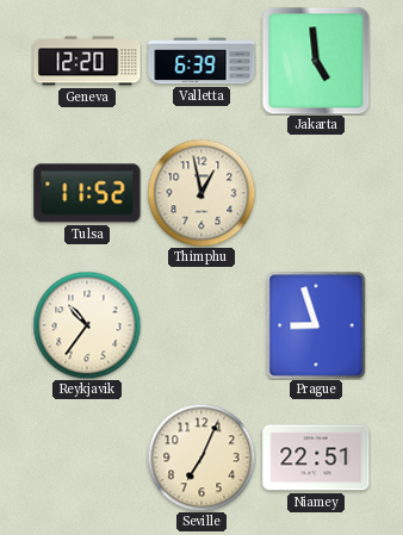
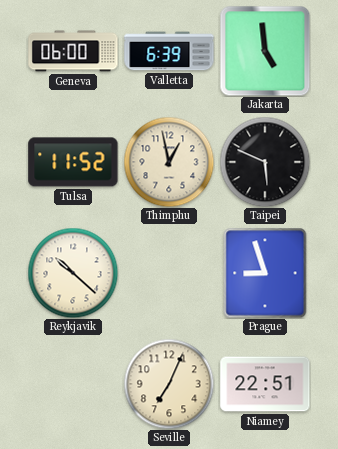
Geneva: 12:20 -> 06:00
Taipei: none -> 5:49
Reykjavik: 10:36 -> 10:22
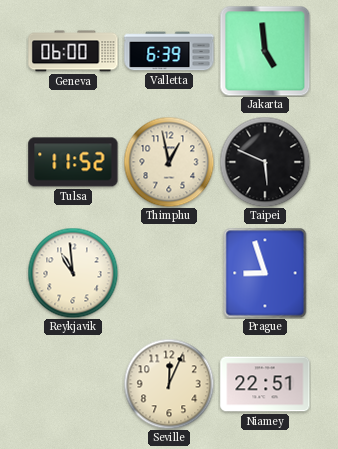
Reykjavik: 10:22 -> 10:59
Seville: 7:04 -> 12:04
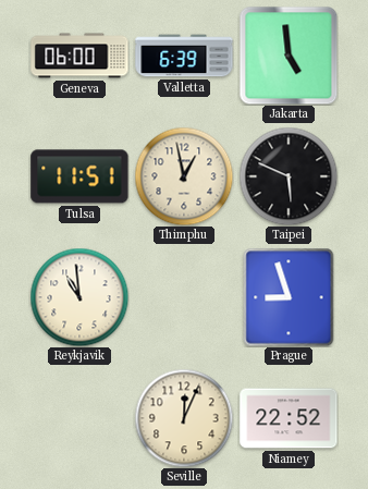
Tulsa: 11:52 -> 11:51
Niamey: 22:51 -> 22:52
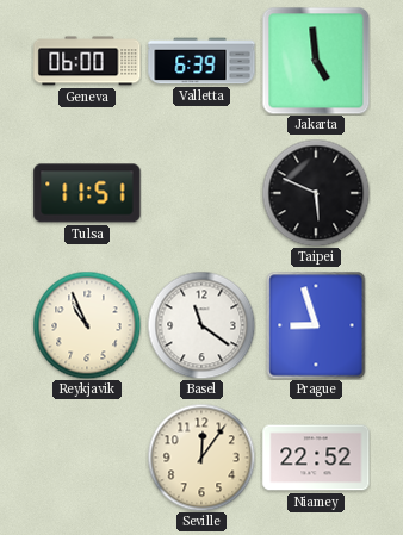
Thimphu: 12:58 -> none
Reykjavik: 10:59 -> 10:56
Basel: none -> 11:21
Seville: 12:04 -> 12:06
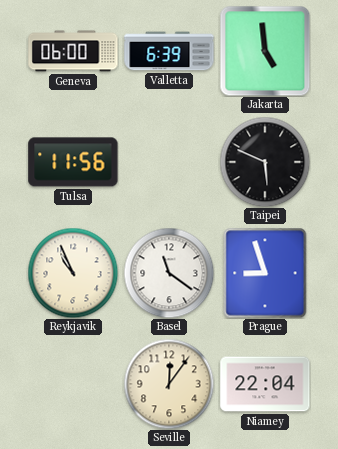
Tulsa: 11:51 -> 11:56
Niamey: 22:52 -> 22:04
